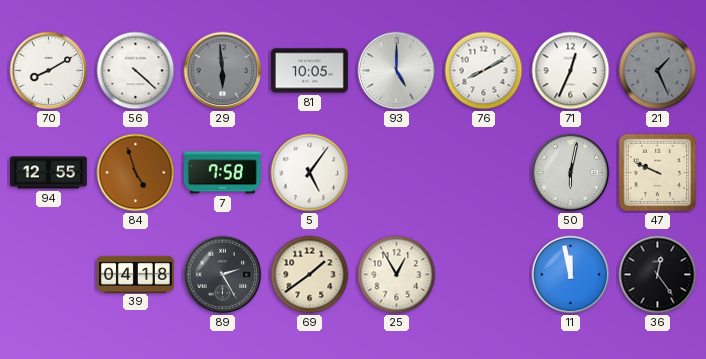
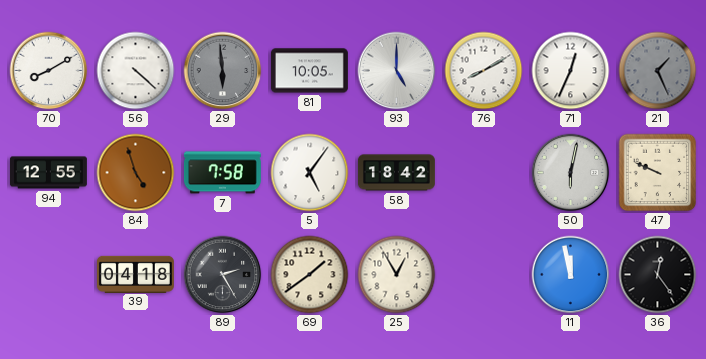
58: none -> 18:42
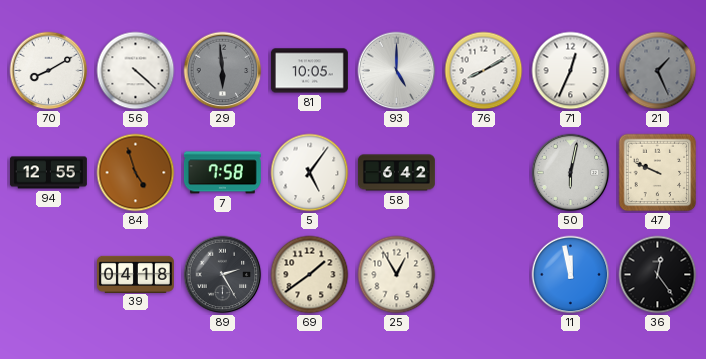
58: 18:42 -> 6:42
